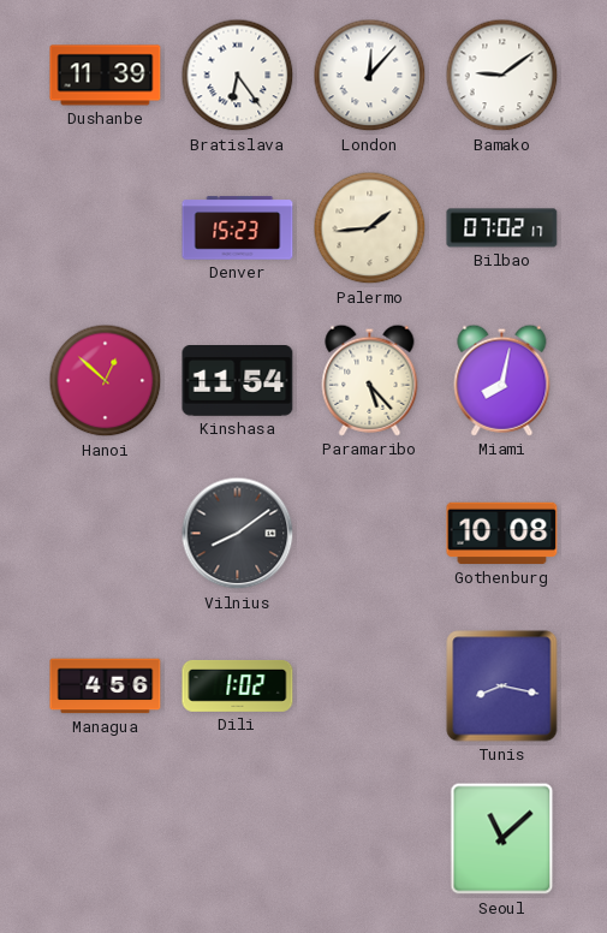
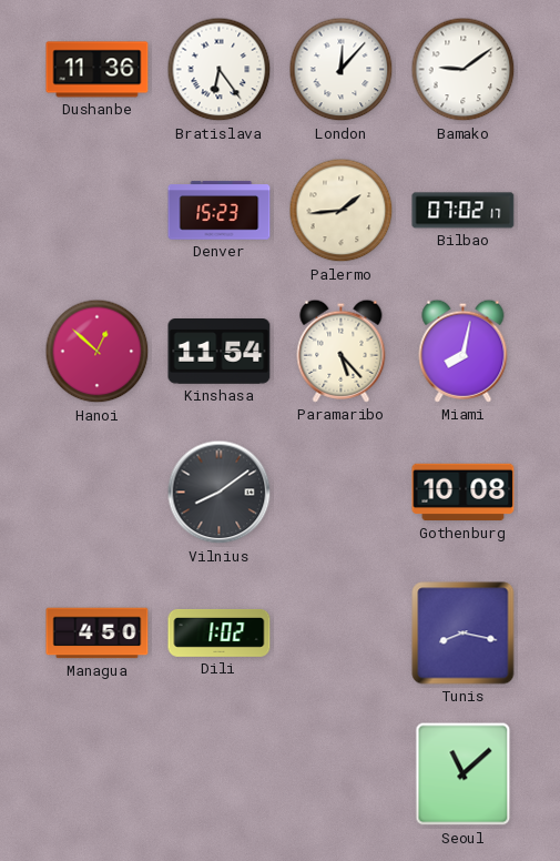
Dushanbe: 11:39 -> 11:36
Managua: 4:56 -> 4:50
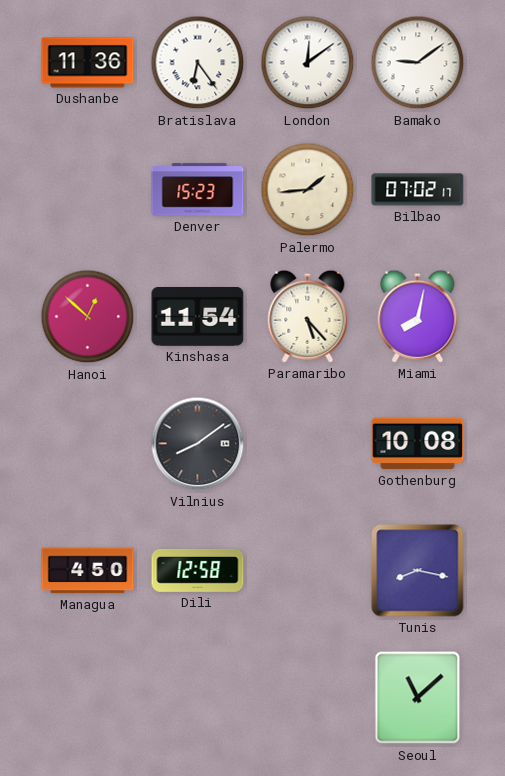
London: 12:07 -> 12:09
Dili: 1:02 -> 12:58
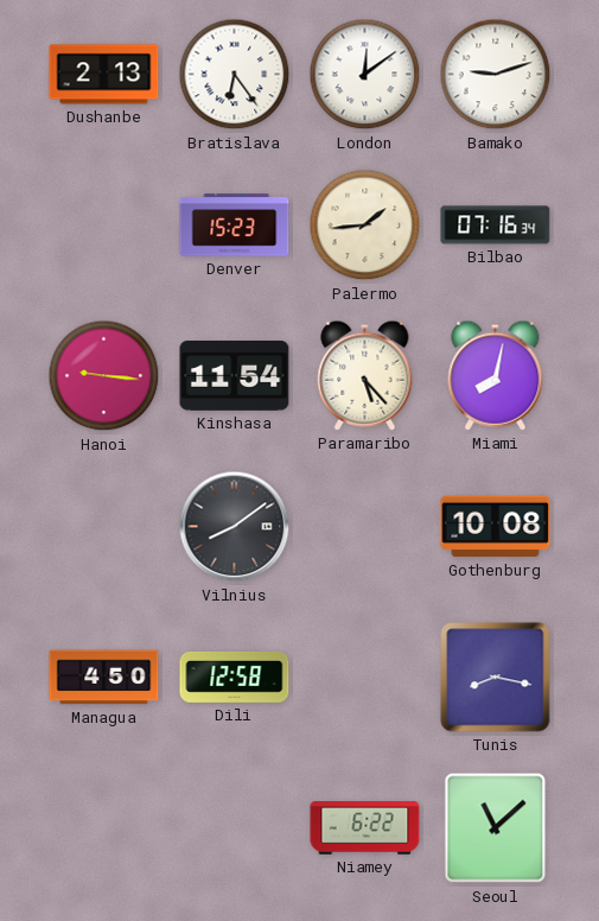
Dushanbe: 11:36 -> 2:13
Bamako: 9:09 -> 9:12
Bilbao: 07:02 -> 07:16
Hanoi: 12:52 -> 9:16
Niamey: none -> 6:22
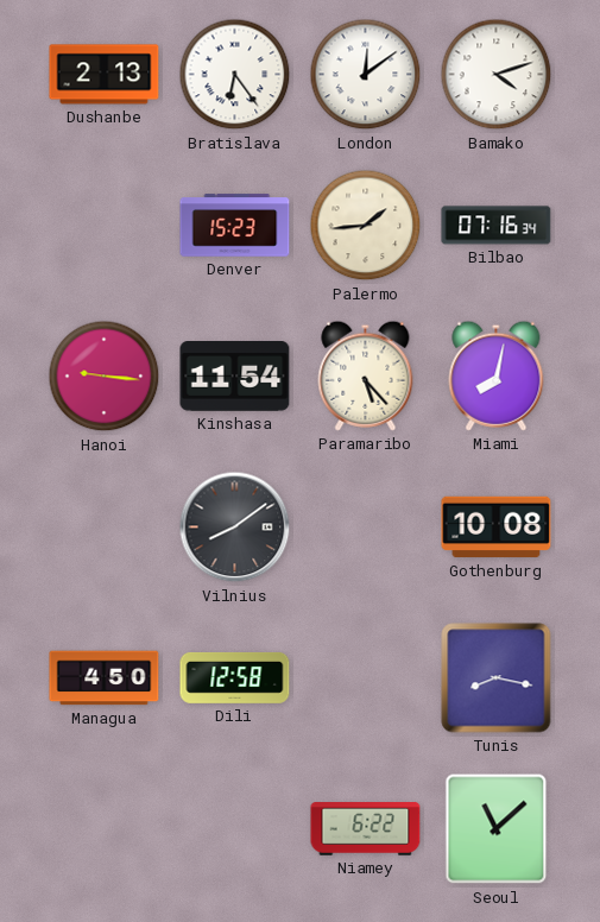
Bamako: 9:12 -> 4:12
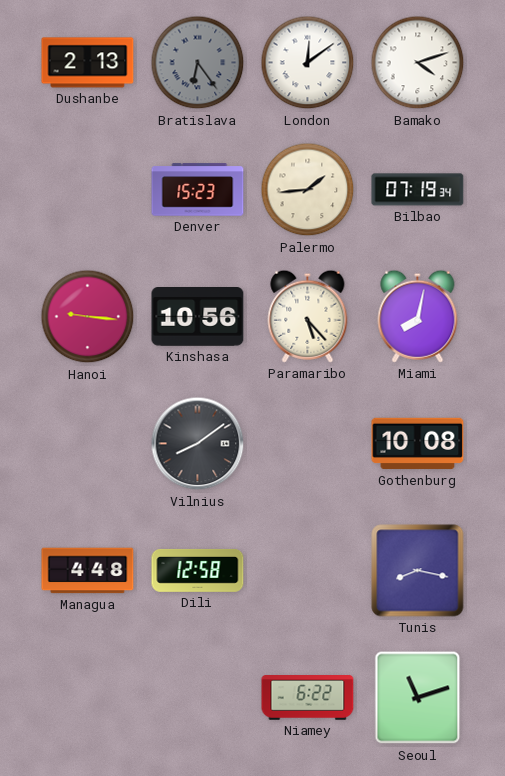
Bratislava dial: white -> grey
Bilbao: 07:16 -> 07:19
Kinshasa: 11:54 -> 10:56
Managua: 4:50 -> 4:48
Seoul: 11:08 -> 11:12
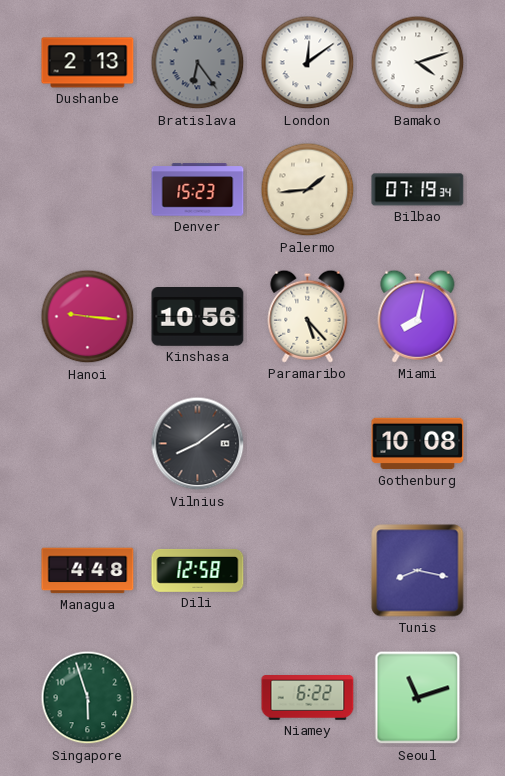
Singapore: none -> 5:57
